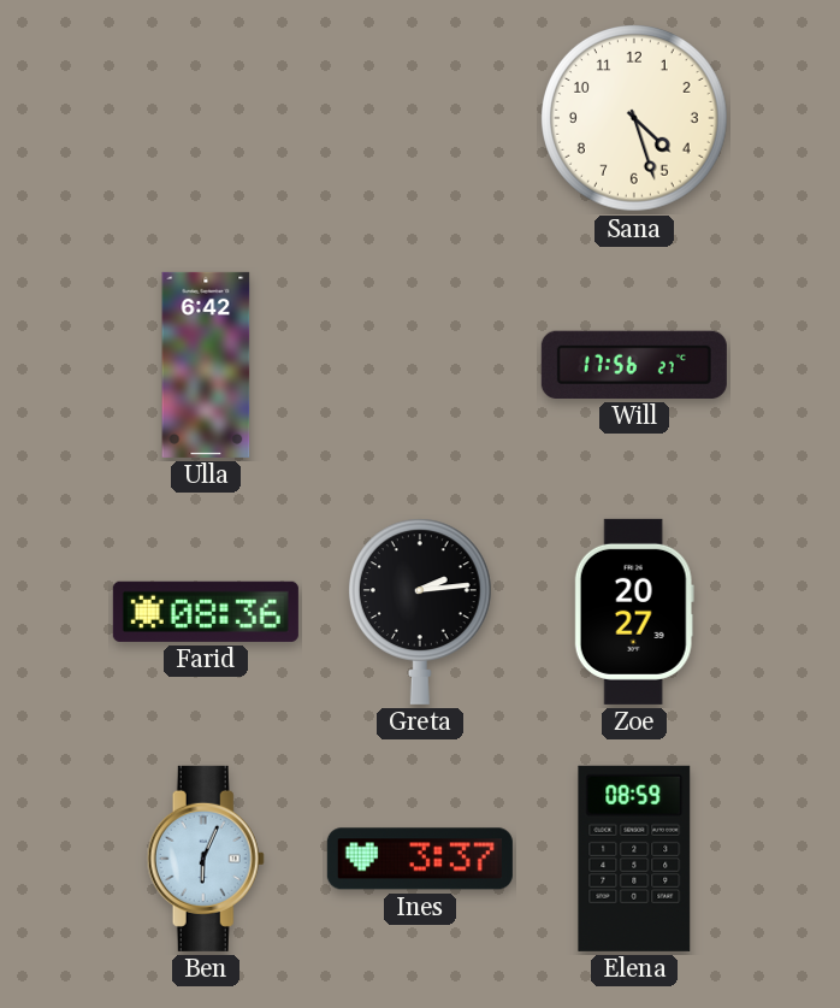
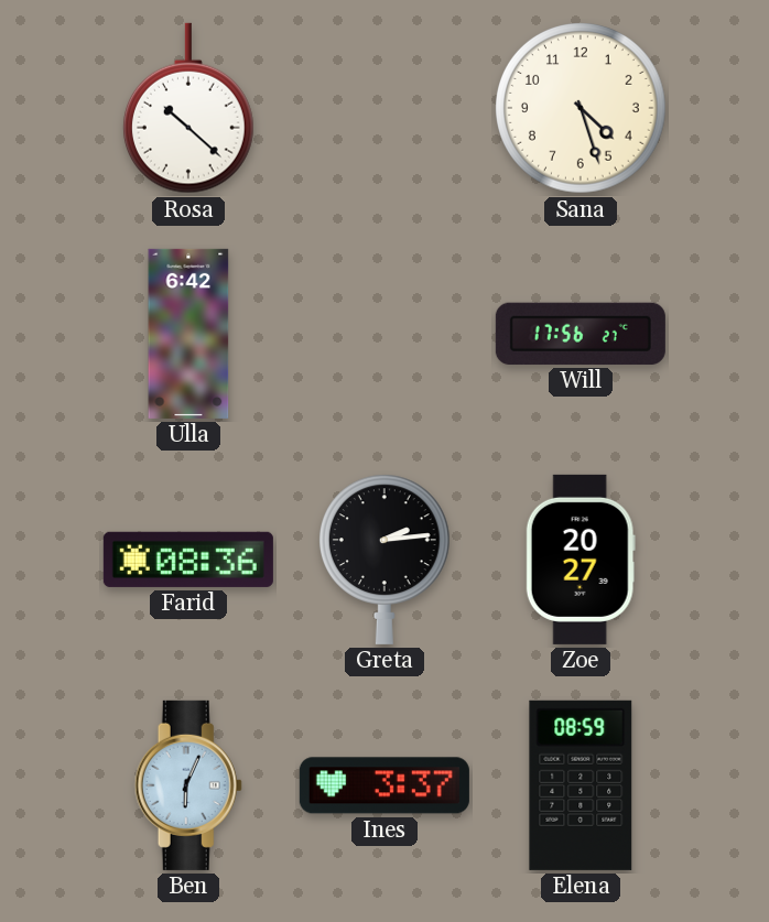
Rosa: none -> 10:22
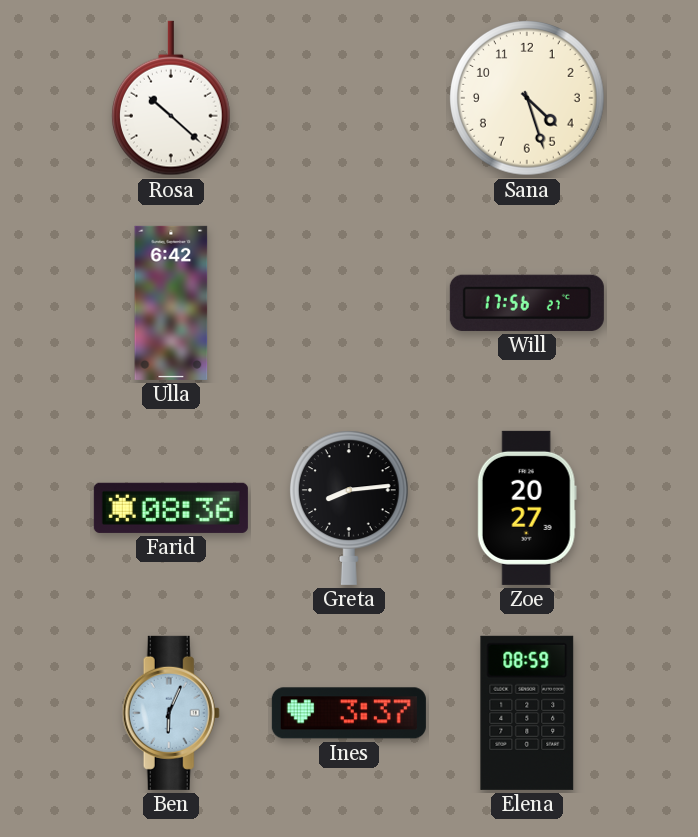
Greta: 2:14 -> 8:14
